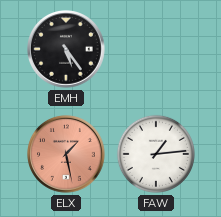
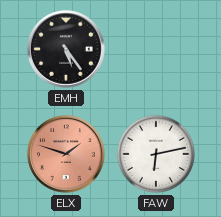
ELX: 1:28 -> 1:48
FAW: 1:14 -> 6:13
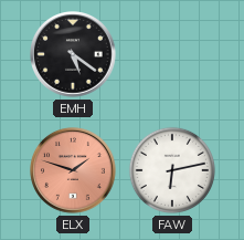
EMH: 5:24 -> 5:21
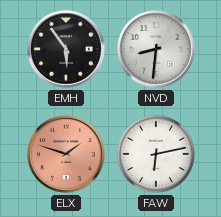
EMH: 5:21 -> 5:54
NVD: none -> 8:31
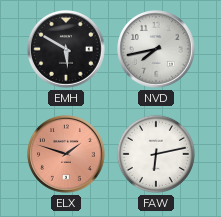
EMH: 5:54 -> 5:50
NVD: 8:31 -> 7:43
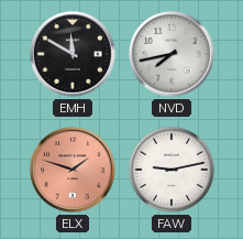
EMH: 5:50 -> 11:50
FAW: 6:13 -> 9:13
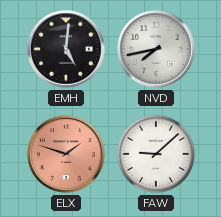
EMH: 11:50 -> 5:01
FAW: 9:13 -> 9:08
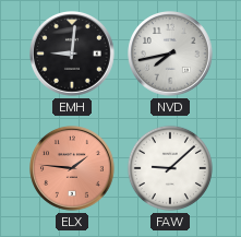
EMH: 5:01 -> 9:01
ELX: 1:48 -> 1:46
